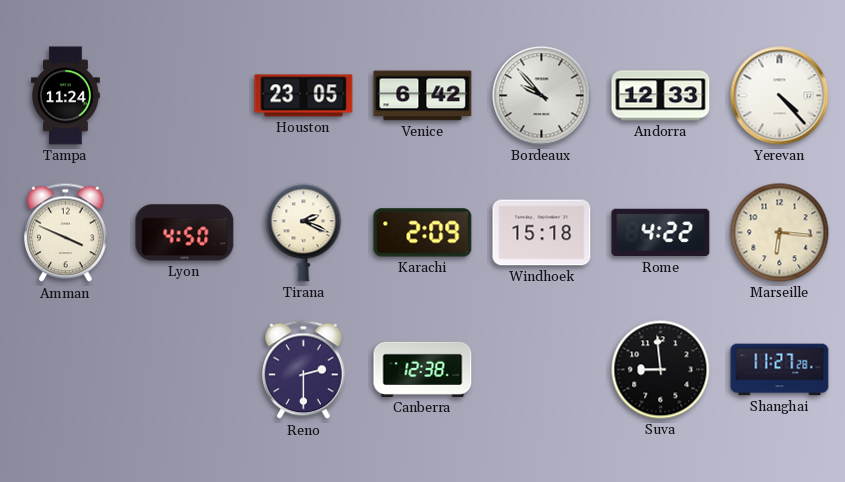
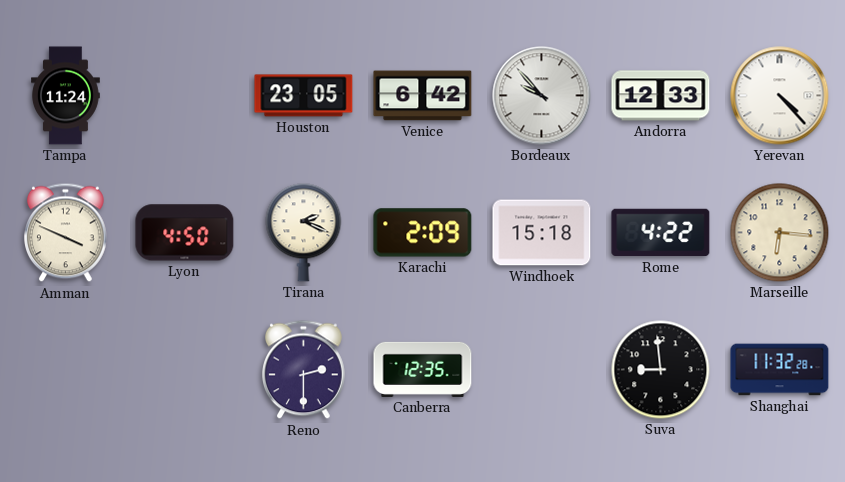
Canberra: 12:38 -> 12:35
Shanghai: 11:27 -> 11:32
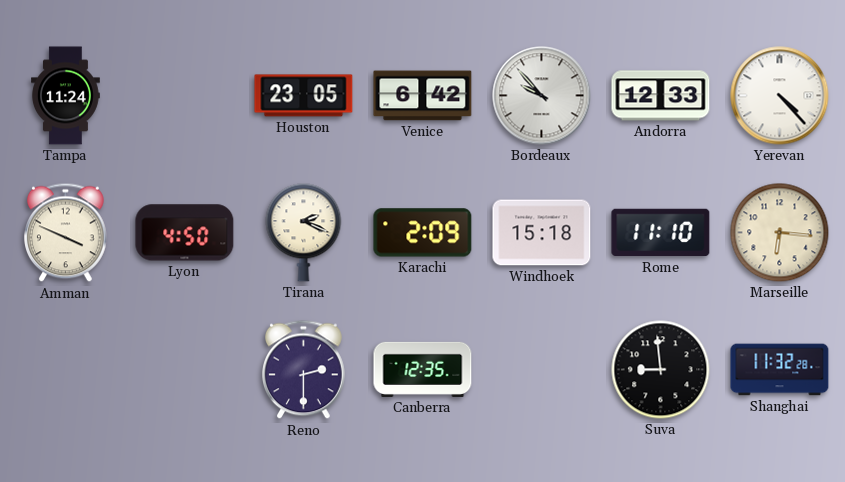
Rome: 4:22 -> 11:10
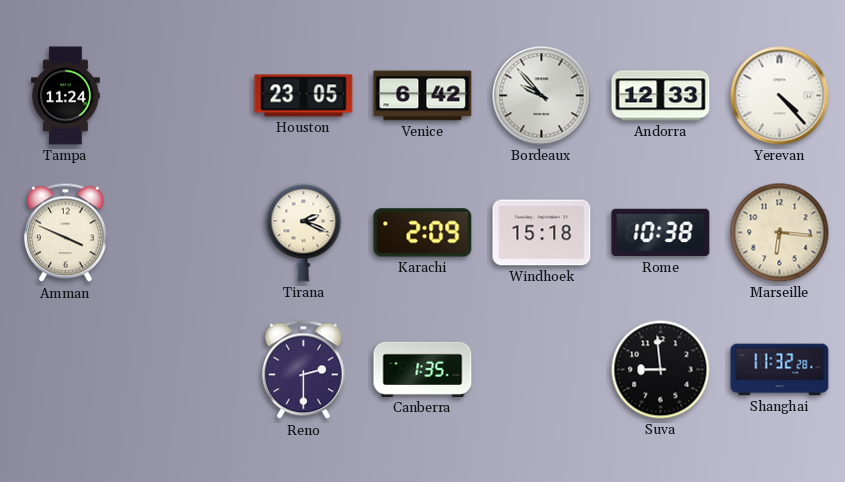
Lyon: 4:50 -> none
Rome: 11:10 -> 10:38
Canberra: 12:35 -> 1:35
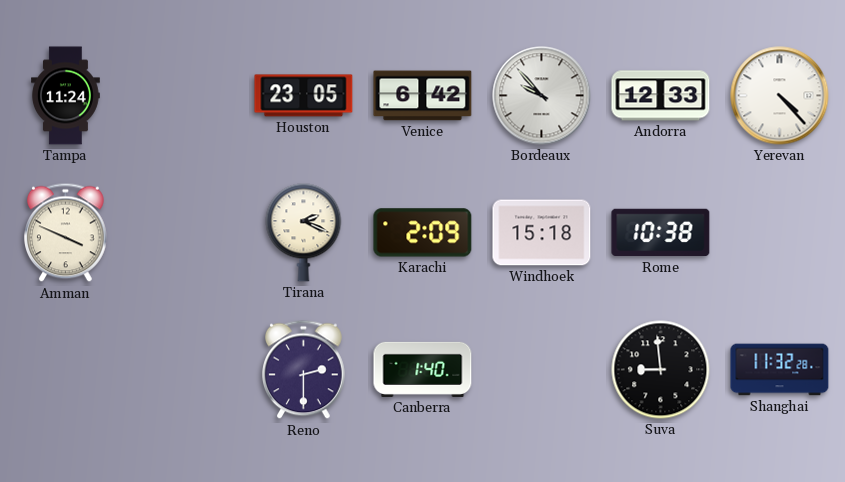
Marseille: 6:16 -> none
Canberra: 1:35 -> 1:40
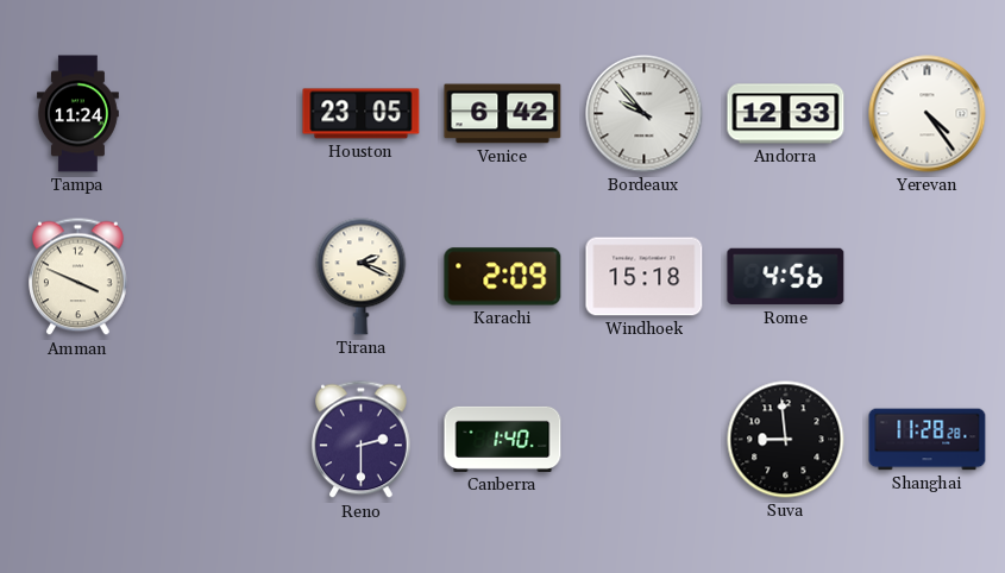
Yerevan: 4:23 -> 4:24
Rome: 10:38 -> 4:56
Shanghai: 11:32 -> 11:28
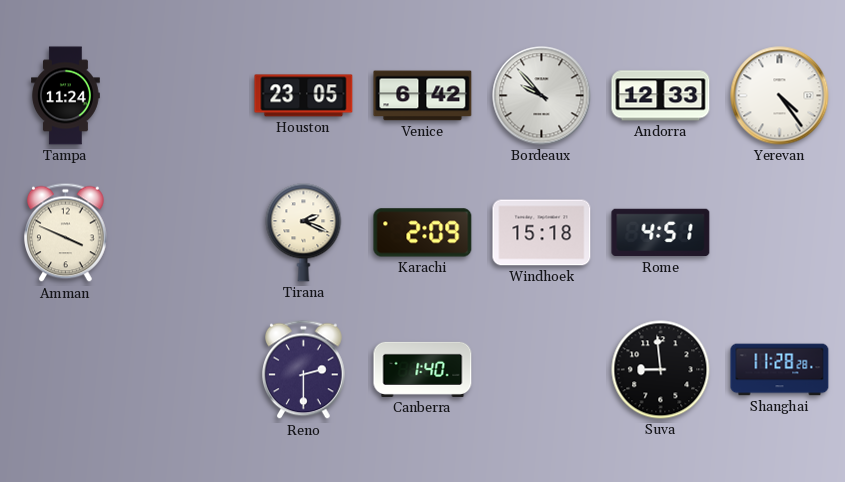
Rome: 4:56 -> 4:51
